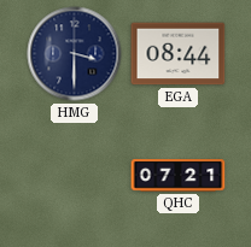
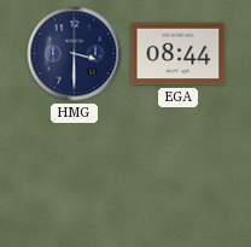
QHC: 07:21 -> none
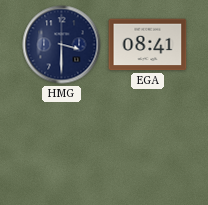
EGA: 08:44 -> 08:41
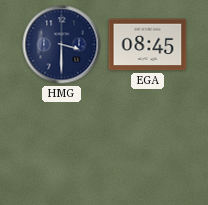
EGA: 08:41 -> 08:45
